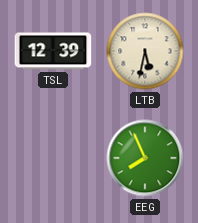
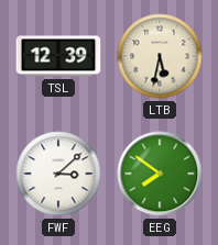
FWF: none -> 3:08
EEG: 7:56 -> 7:51
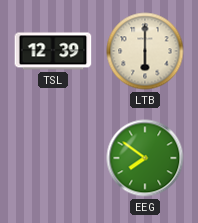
LTB: 5:32 -> 6:00
FWF: 3:08 -> none
